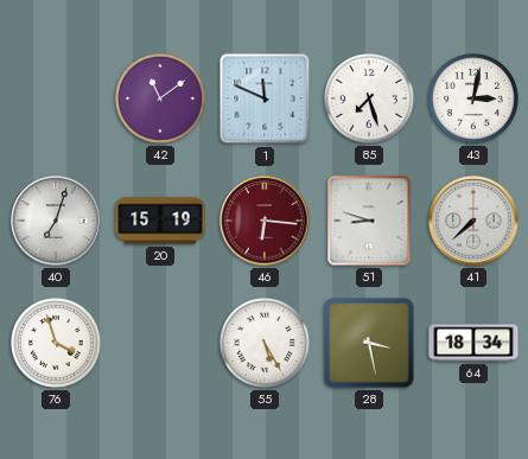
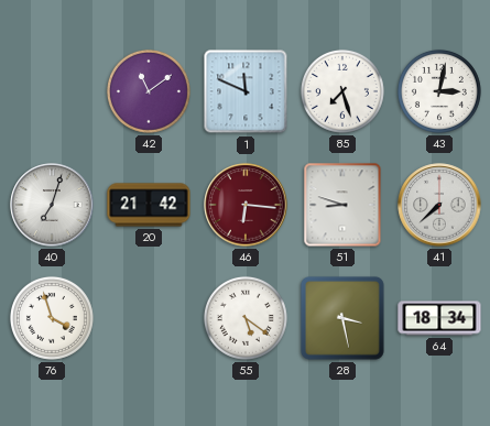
20: 15:19 -> 21:42
55: 5:25 -> 5:21
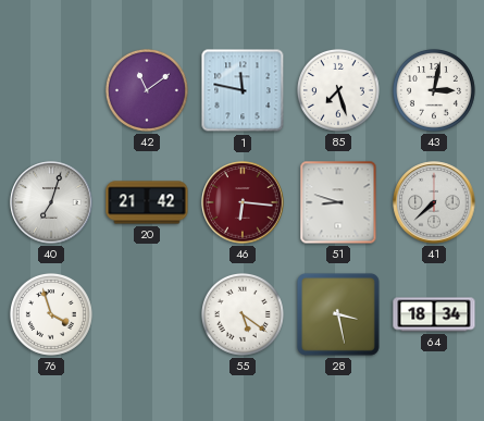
1: 11:49 -> 11:47
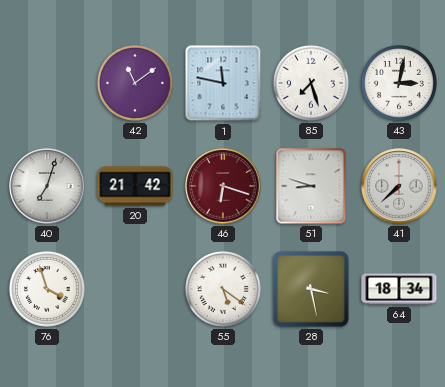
46: 6:16 -> 6:18
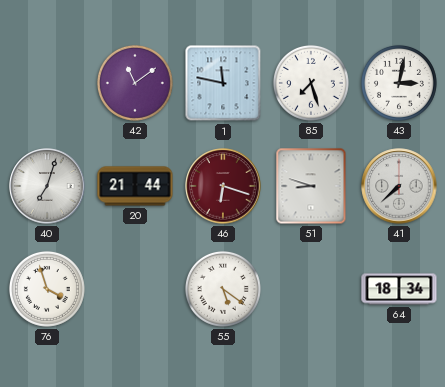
20: 21:42 -> 21:44
28: 3:28 -> none
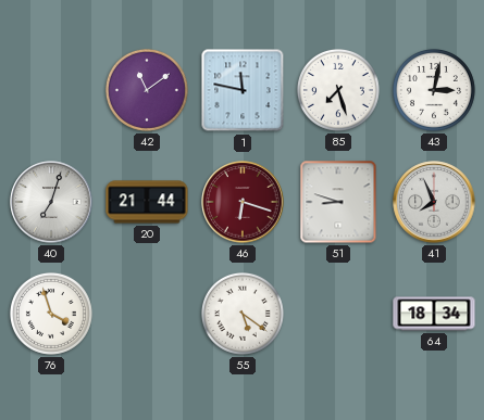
41: 7:38 -> 7:56
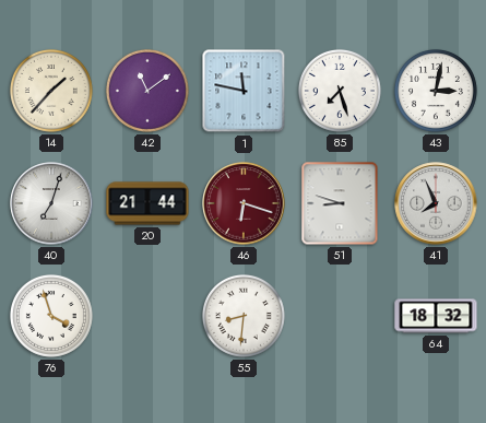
14: none -> 1:37
55: 5:21 -> 8:31
64: 18:34 -> 18:32
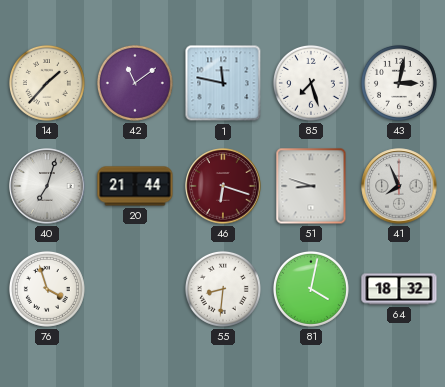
81: none -> 4:02
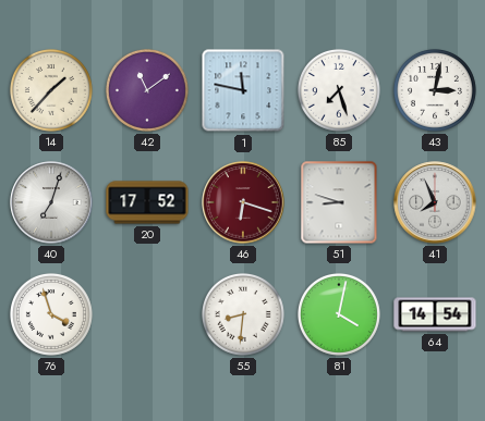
20: 21:44 -> 17:52
64: 18:32 -> 14:54
